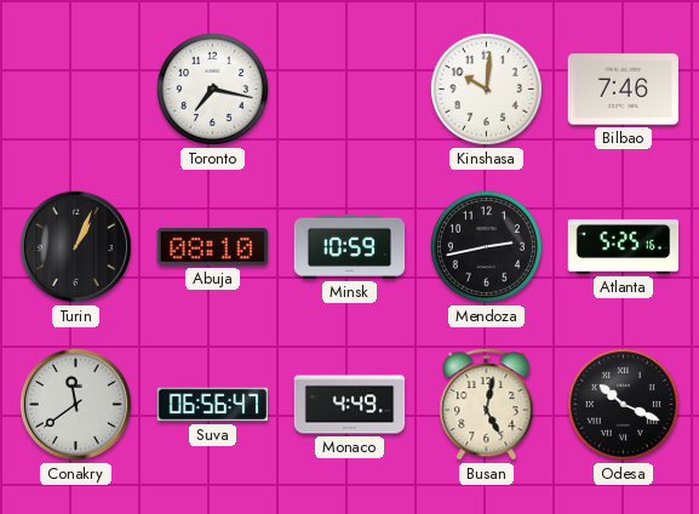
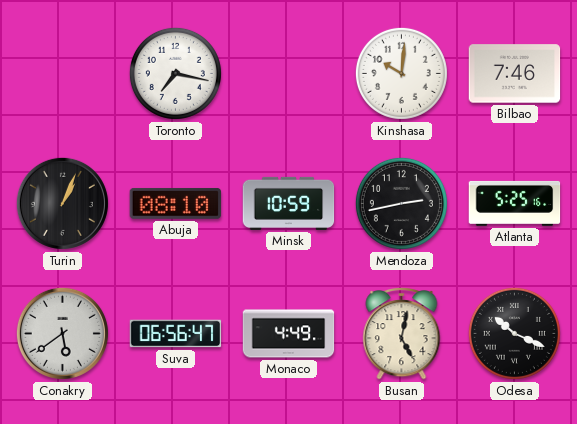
Conakry: 11:39 -> 5:39
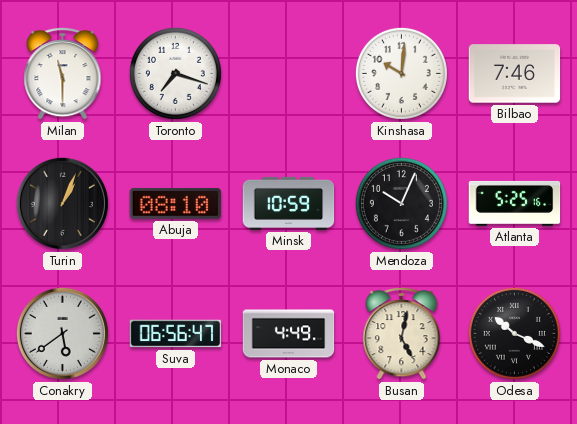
Milan: none -> 11:30
Toronto: 7:17 -> 7:18
Mendoza: 2:43 -> 10:04
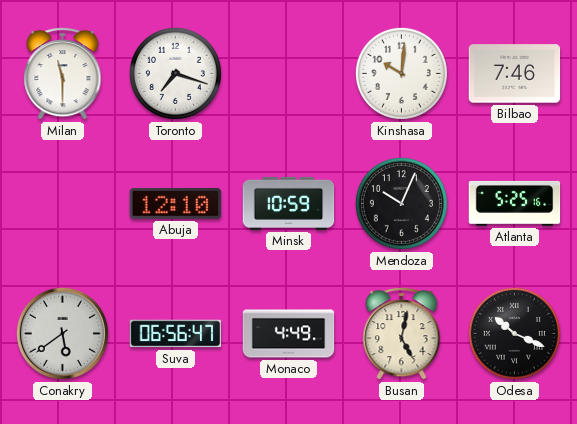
Turin: 1:04 -> none
Abuja: 08:10 -> 12:10
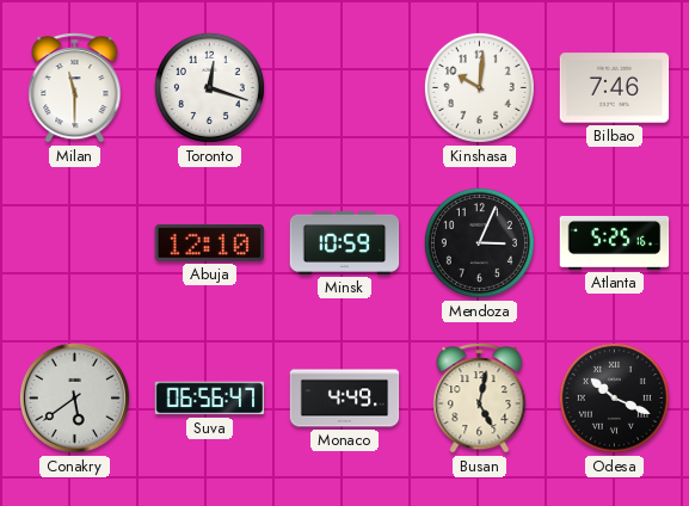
Toronto: 7:18 -> 12:18
Mendoza: 10:04 -> 3:04
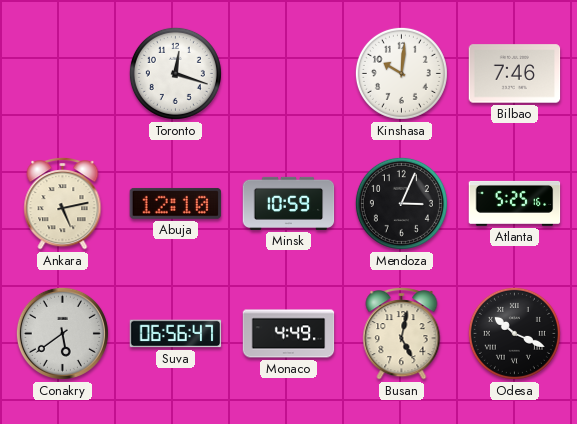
Milan: 11:30 -> none
Ankara: none -> 5:13
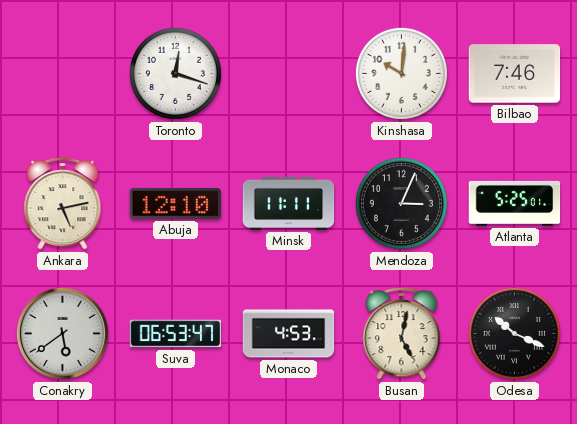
Minsk: 10:59 -> 11:11
Atlanta: 5:25:16 -> 5:25:01
Suva: 06:56 -> 06:53
Monaco: 4:49 -> 4:53
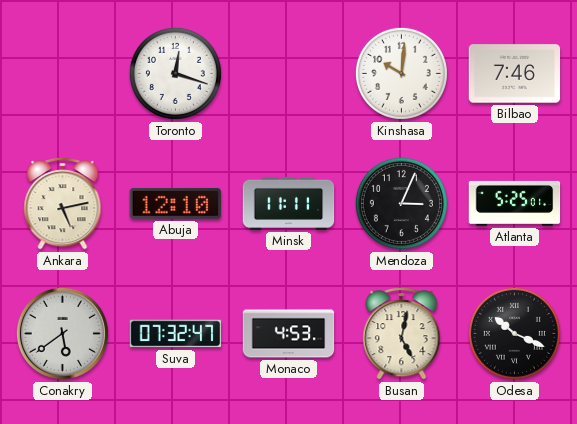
Suva: 06:53 -> 07:32
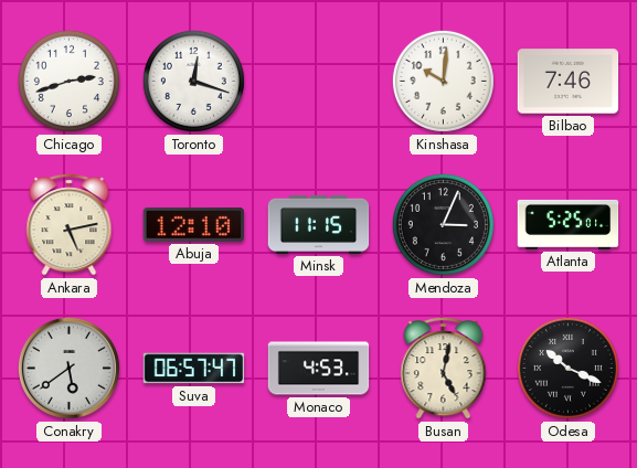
Chicago: none -> 2:42
Minsk: 11:11 -> 11:15
Suva: 07:32 -> 06:57
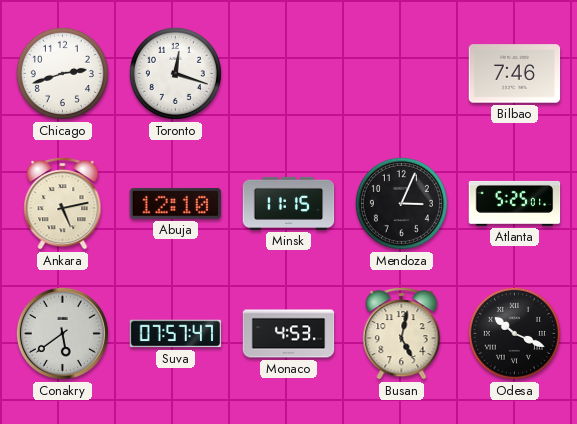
Kinshasa: 10:01 -> none
Suva: 06:57 -> 07:57
